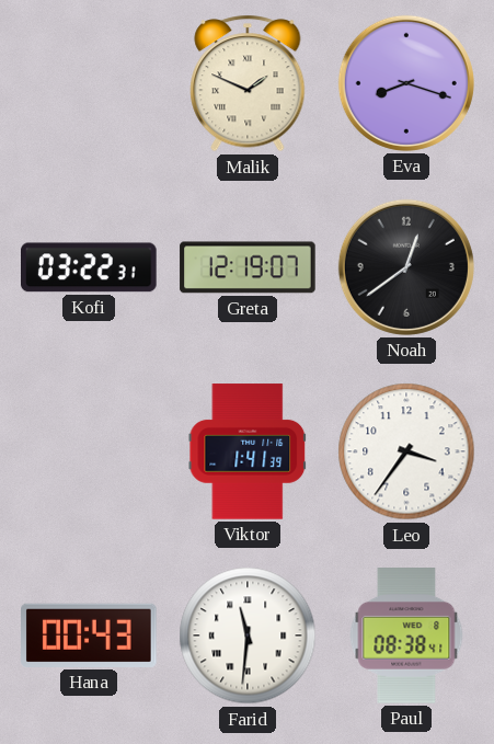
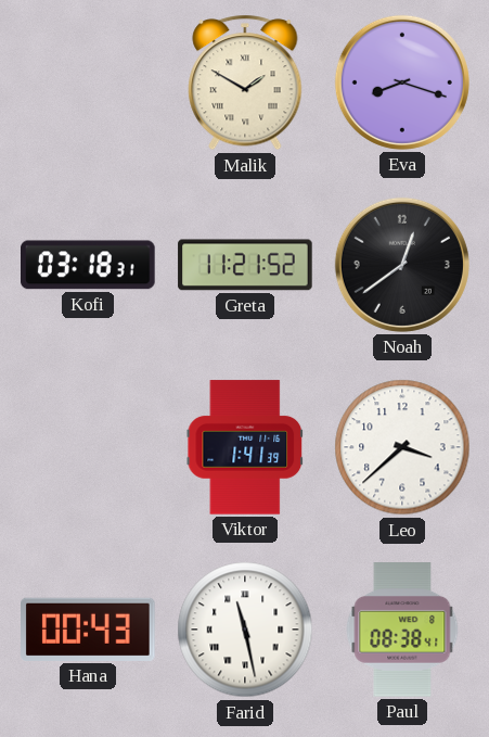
Malik: 1:49 -> 1:50
Kofi: 03:22 -> 03:18
Greta: 12:19 -> 11:21
Leo: 3:36 -> 3:38
Farid: 11:31 -> 11:28
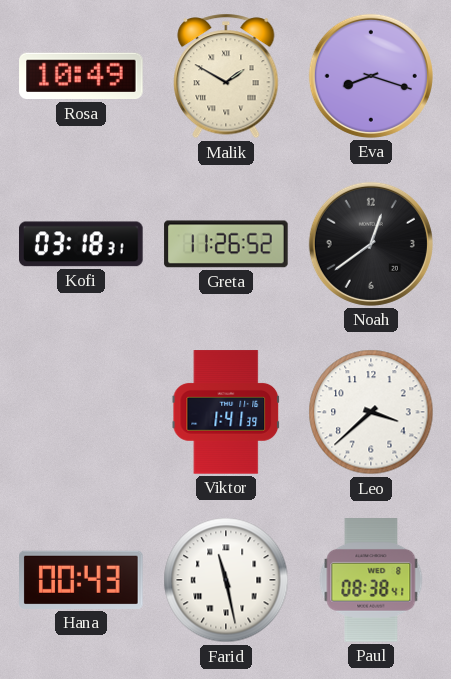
Rosa: none -> 10:49
Greta: 11:21 -> 11:26
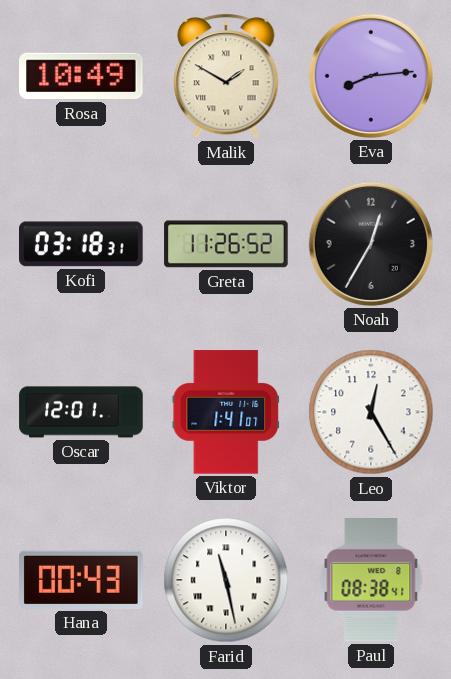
Eva: 8:18 -> 8:14
Noah: 12:39 -> 12:35
Oscar: none -> 12:01
Viktor: 1:41:39 -> 1:41:07
Leo: 3:38 -> 12:25
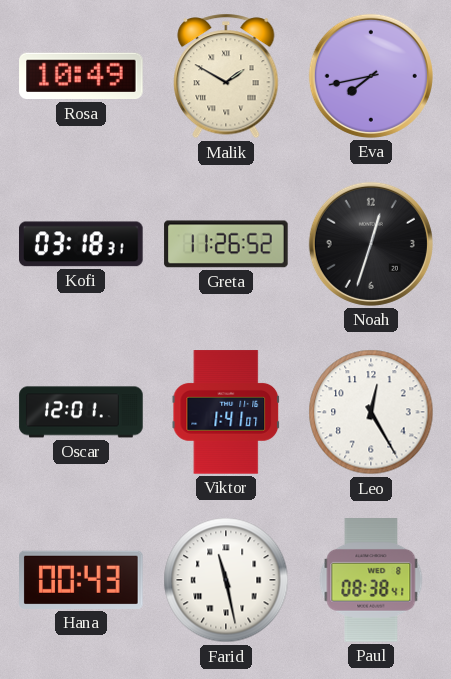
Eva: 8:14 -> 7:43
Noah: 12:35 -> 12:33
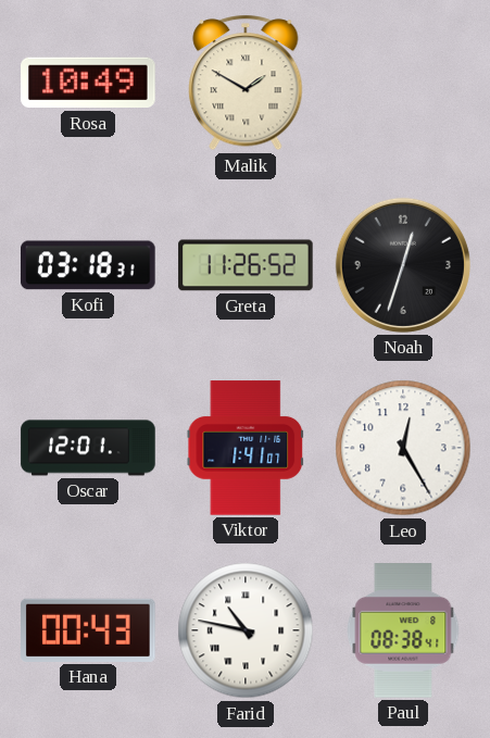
Eva: 7:43 -> none
Farid: 11:28 -> 10:47
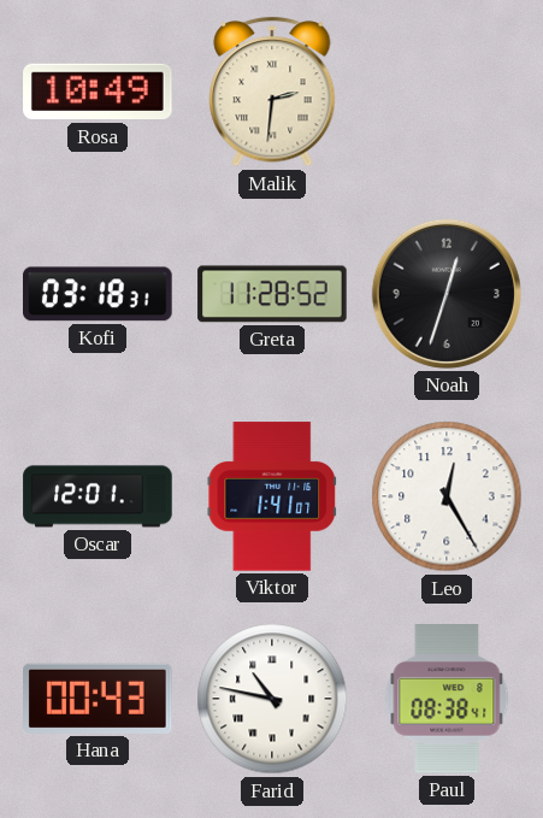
Malik: 1:50 -> 2:31
Greta: 11:26 -> 11:28
